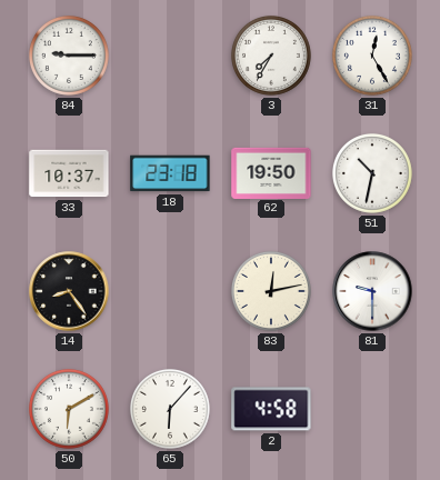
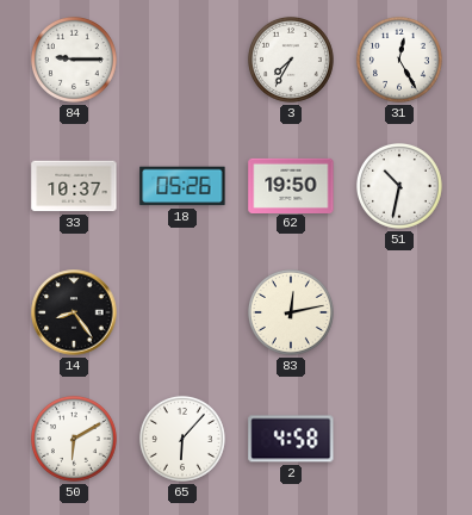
18: 23:18 -> 05:26
81: 9:30 -> none
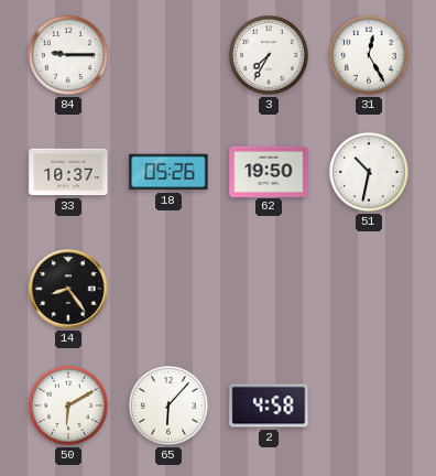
83: 12:13 -> none
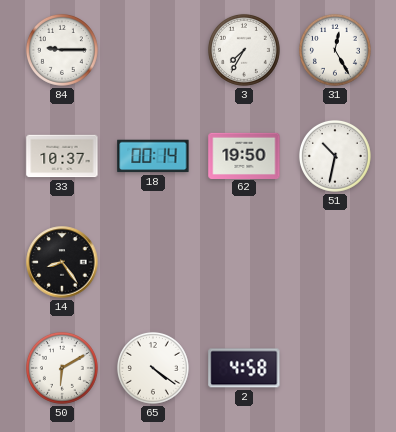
18: 05:26 -> 00:14
65: 6:07 -> 4:21
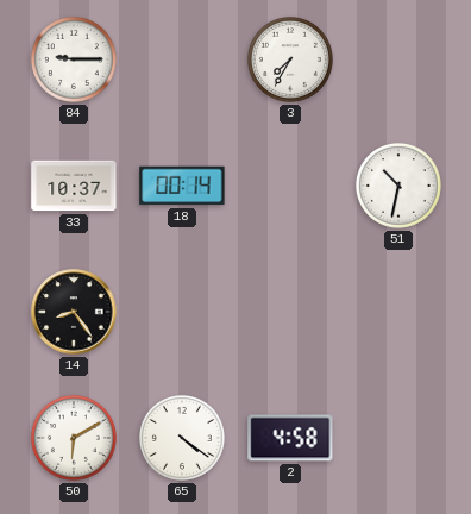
31: 12:25 -> none
62: 19:50 -> none
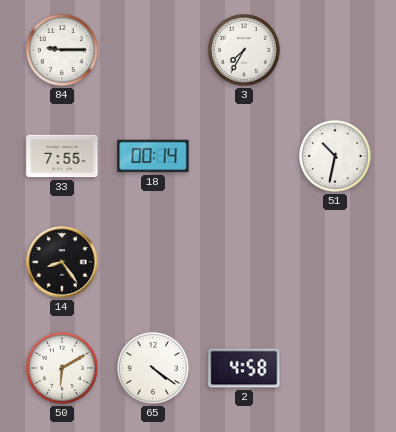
33: 10:37 -> 7:55
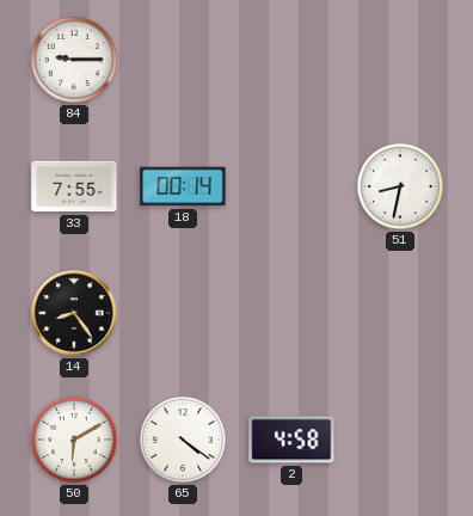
3: 7:35 -> none
51: 10:32 -> 8:32
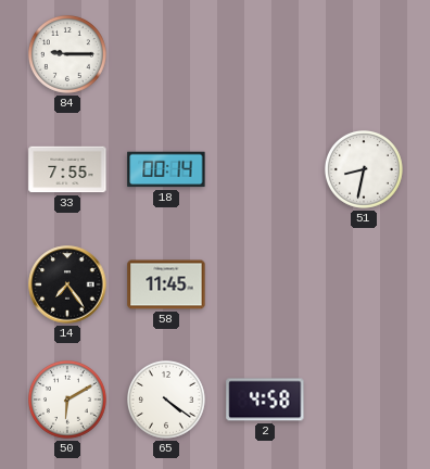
14: 8:24 -> 7:24
58: none -> 11:45
